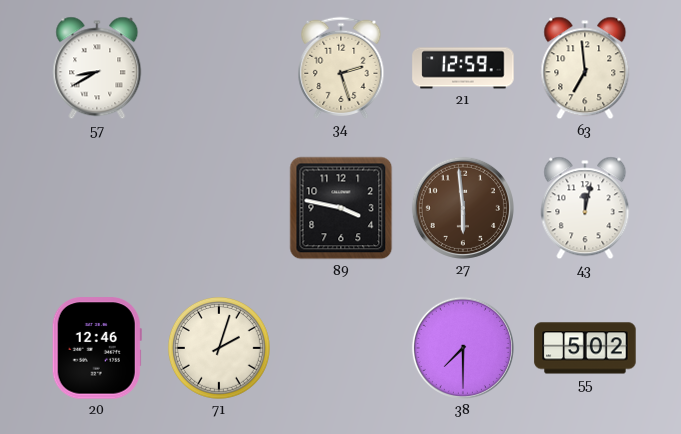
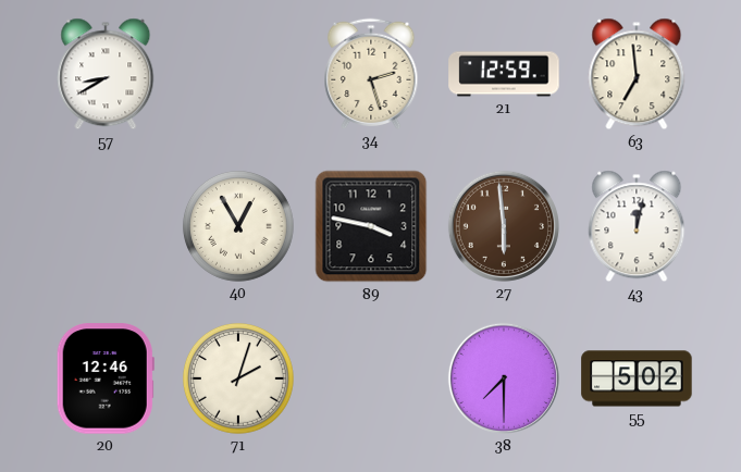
40: none -> 12:55
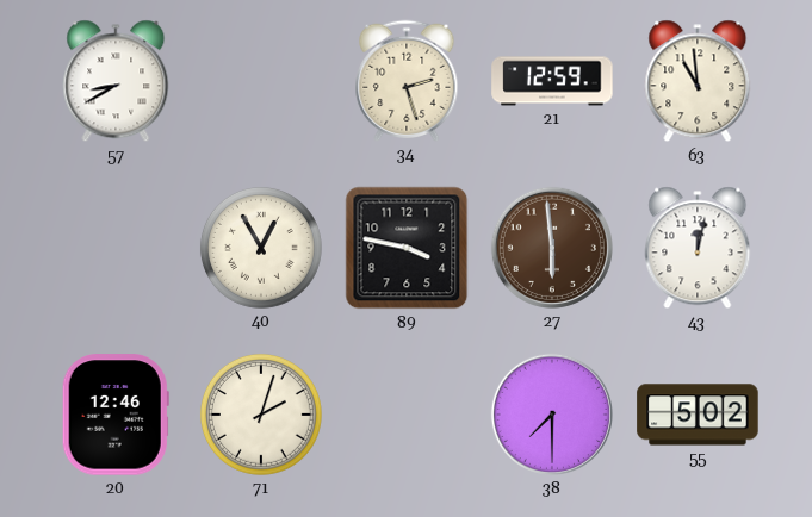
63: 6:59 -> 10:59
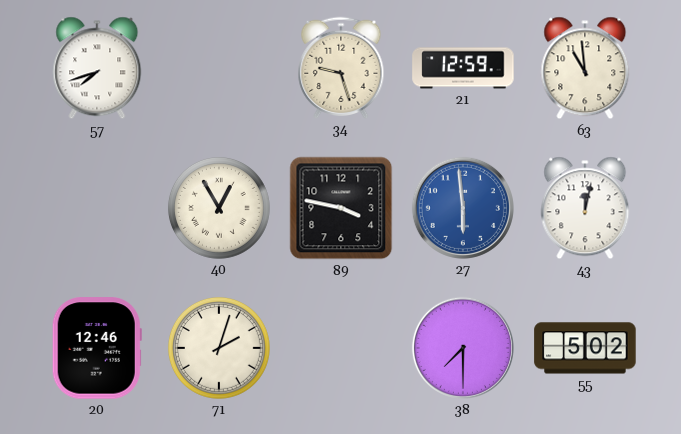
57: 8:40 -> 7:42
34: 2:27 -> 9:27
27 dial: brown -> blue
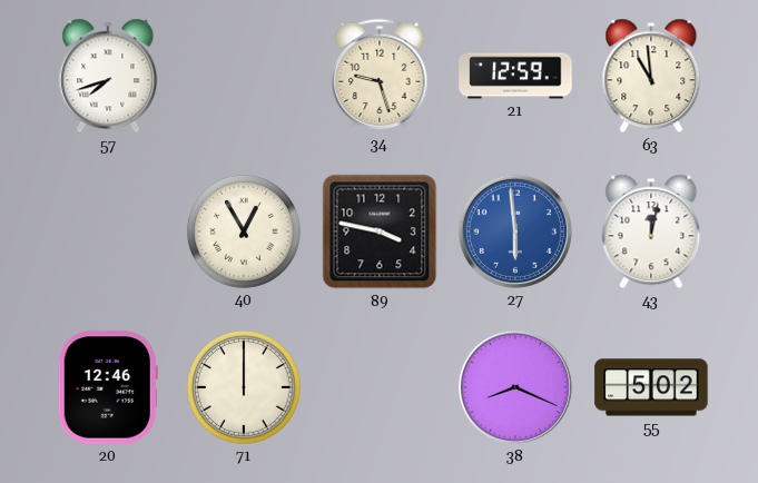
71: 2:03 -> 12:00
38: 7:30 -> 8:19
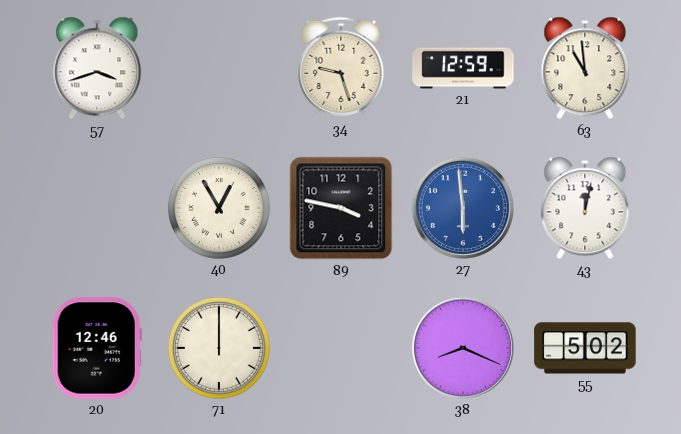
57: 7:42 -> 3:42
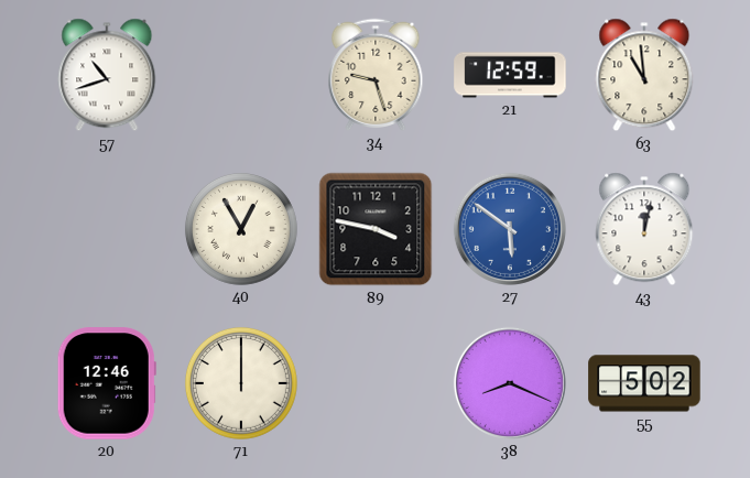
57: 3:42 -> 10:42
27: 5:59 -> 5:51
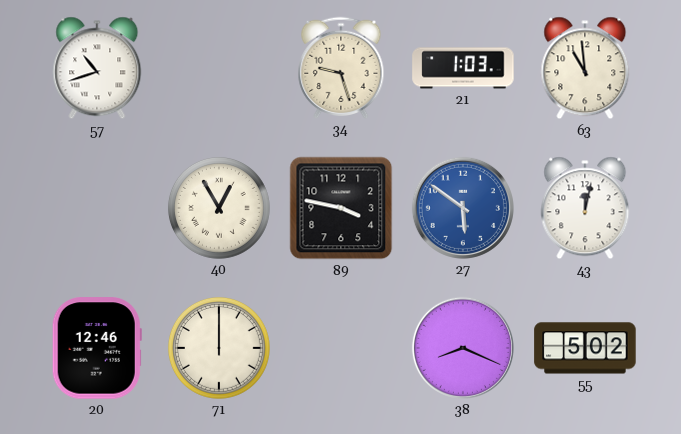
21: 12:59 -> 1:03
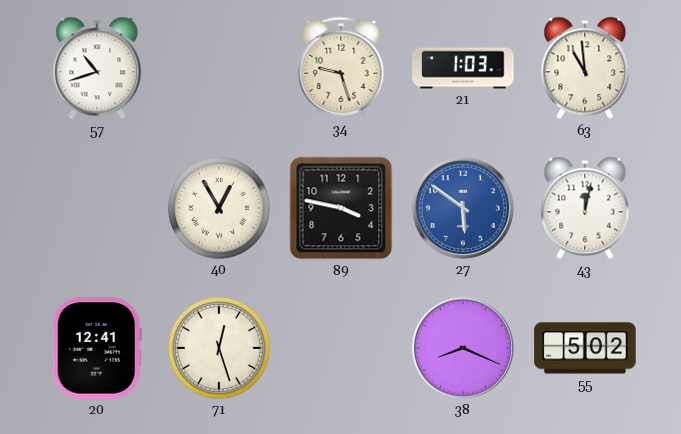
20: 12:46 -> 12:41
71: 12:00 -> 12:27
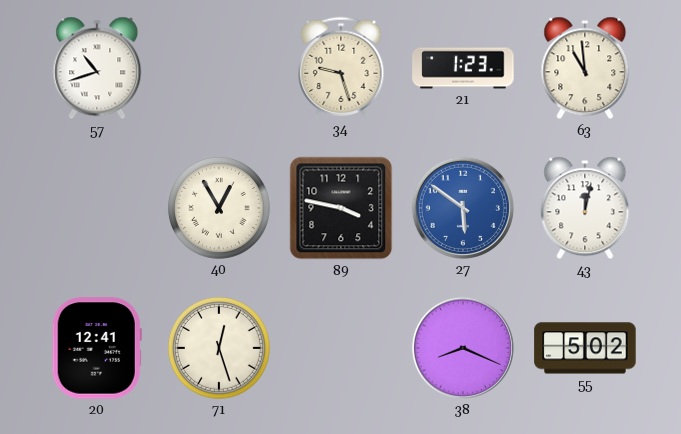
21: 1:03 -> 1:23
